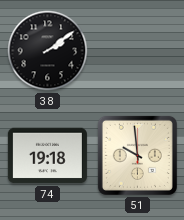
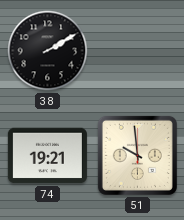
38: 2:09 -> 2:10
74: 19:18 -> 19:21
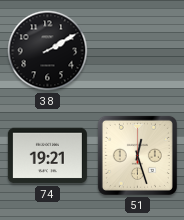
51: 9:59 -> 12:27
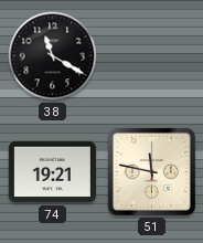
38: 2:10 -> 11:20
51: 12:27 -> 11:47
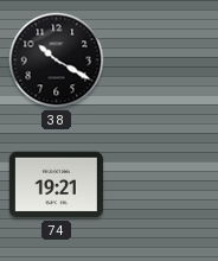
38: 11:20 -> 10:20
51: 11:47 -> none
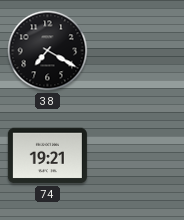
38: 10:20 -> 7:20
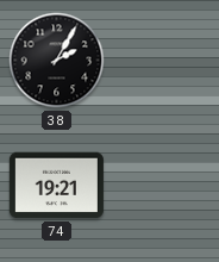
38: 7:20 -> 2:05
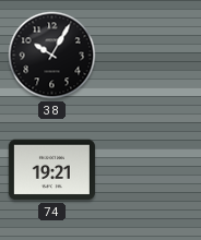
38: 2:05 -> 10:05
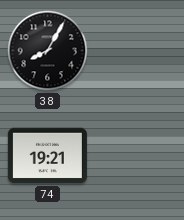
38: 10:05 -> 8:05
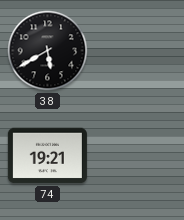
38: 8:05 -> 5:40
